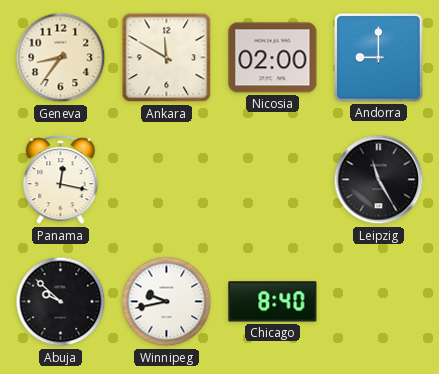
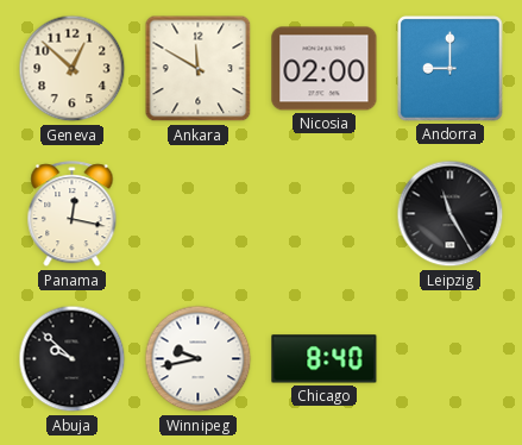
Geneva: 8:36 -> 12:52
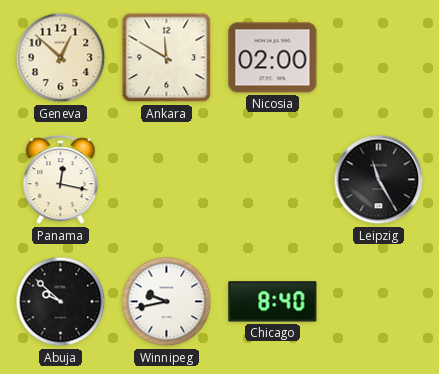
Andorra: 9:00 -> none
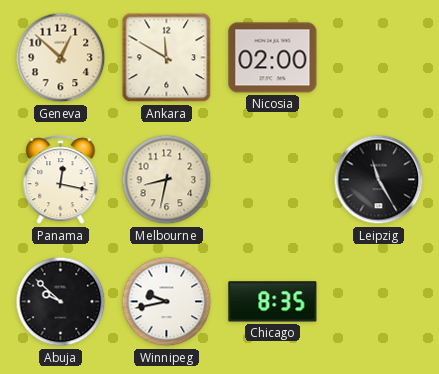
Melbourne: none -> 8:32
Chicago: 8:40 -> 8:35
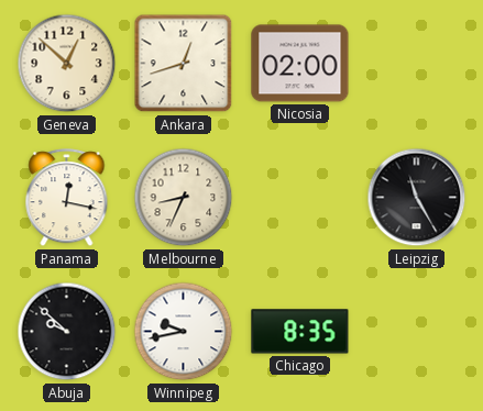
Ankara: 11:50 -> 12:42
Melbourne: 8:32 -> 8:34
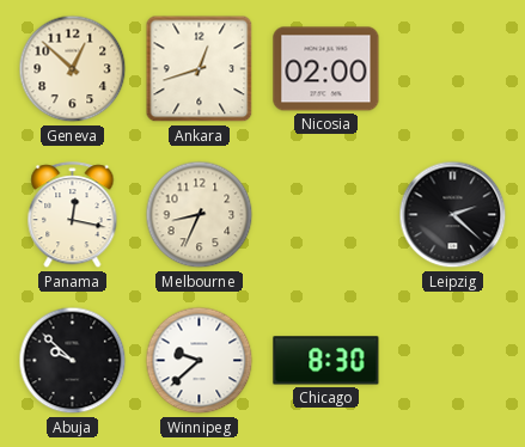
Leipzig: 11:25 -> 2:22
Winnipeg: 9:43 -> 9:38
Chicago: 8:35 -> 8:30
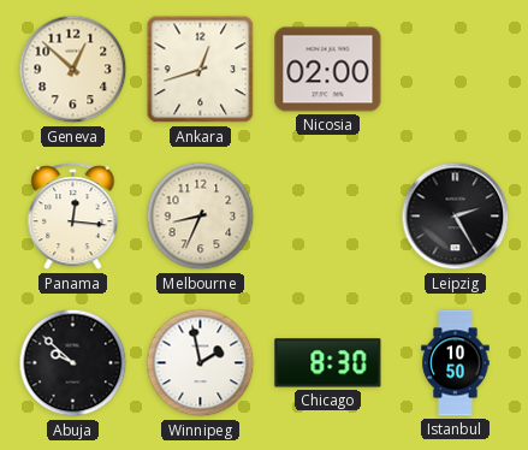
Panama: 12:17 -> 12:16
Leipzig: 2:22 -> 2:25
Winnipeg: 9:38 -> 1:58
Istanbul: none -> 10:50
